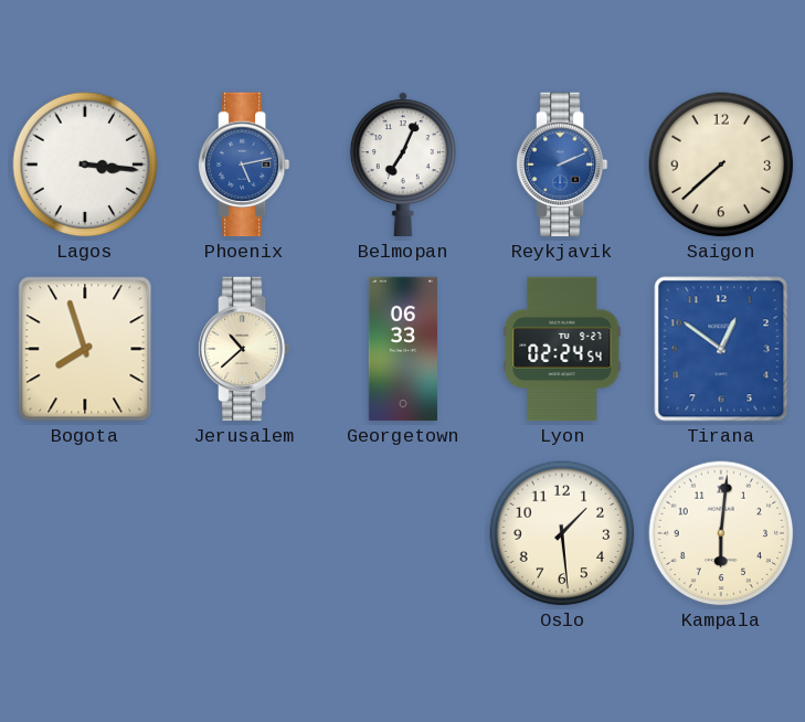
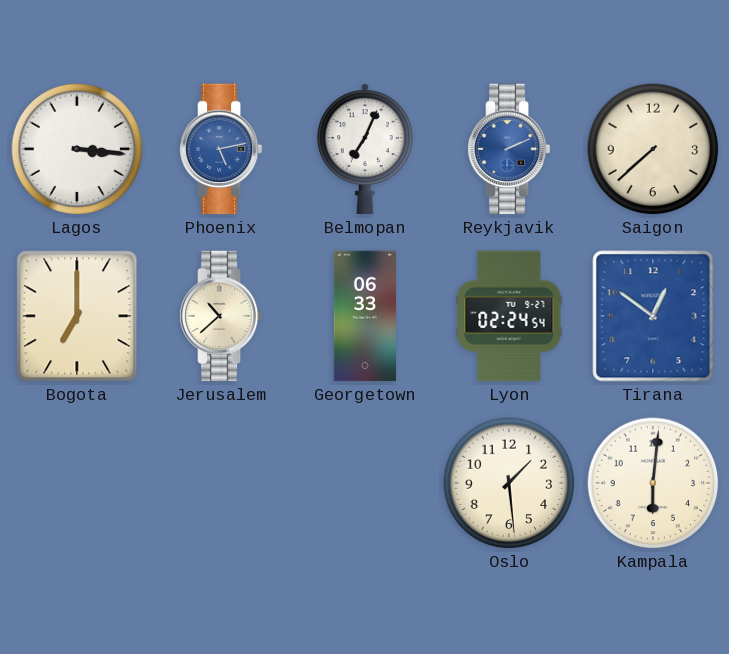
Bogota: 7:57 -> 7:00
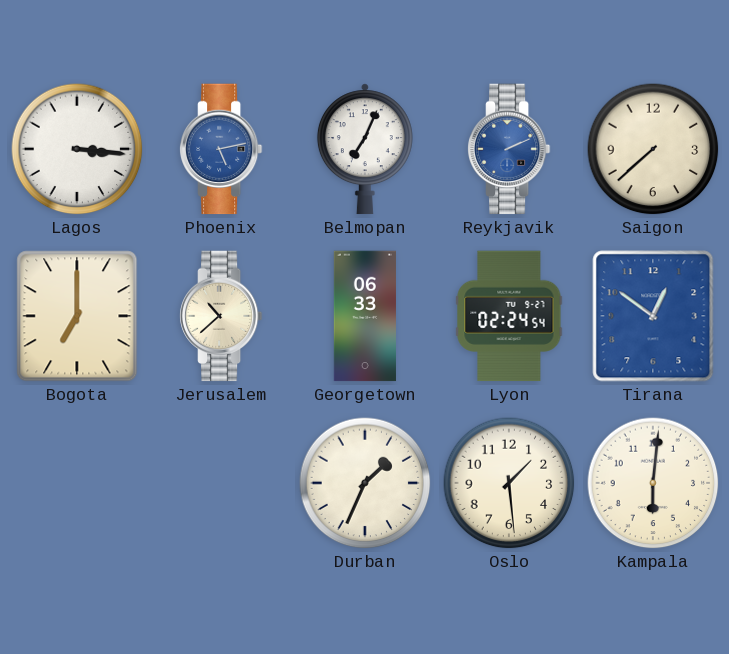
Durban: none -> 1:34
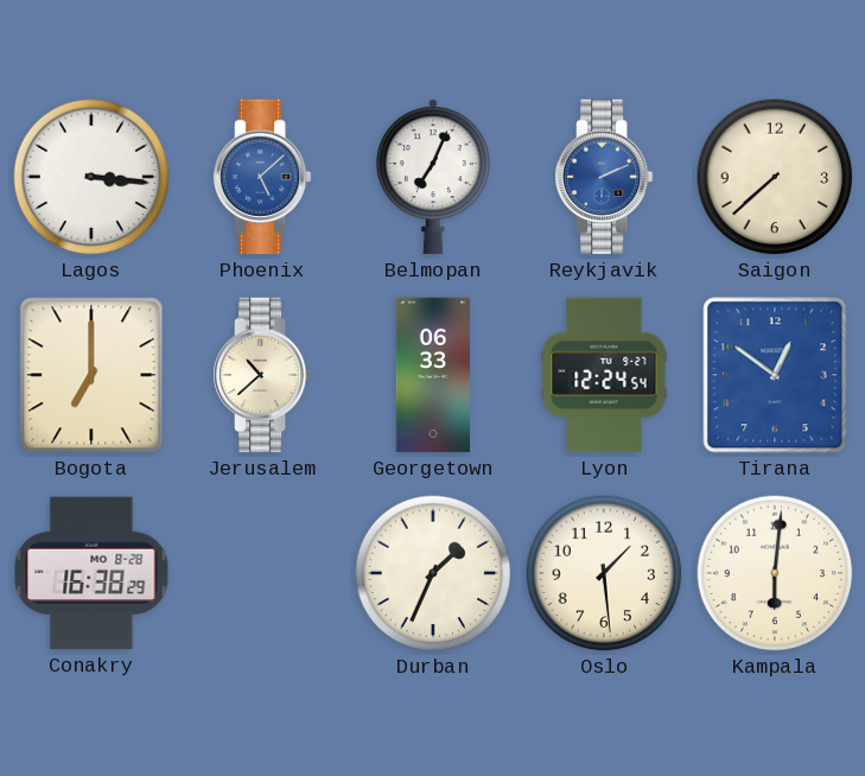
Phoenix: 5:13 -> 5:08
Lyon: 02:24 -> 12:24
Conakry: none -> 16:38
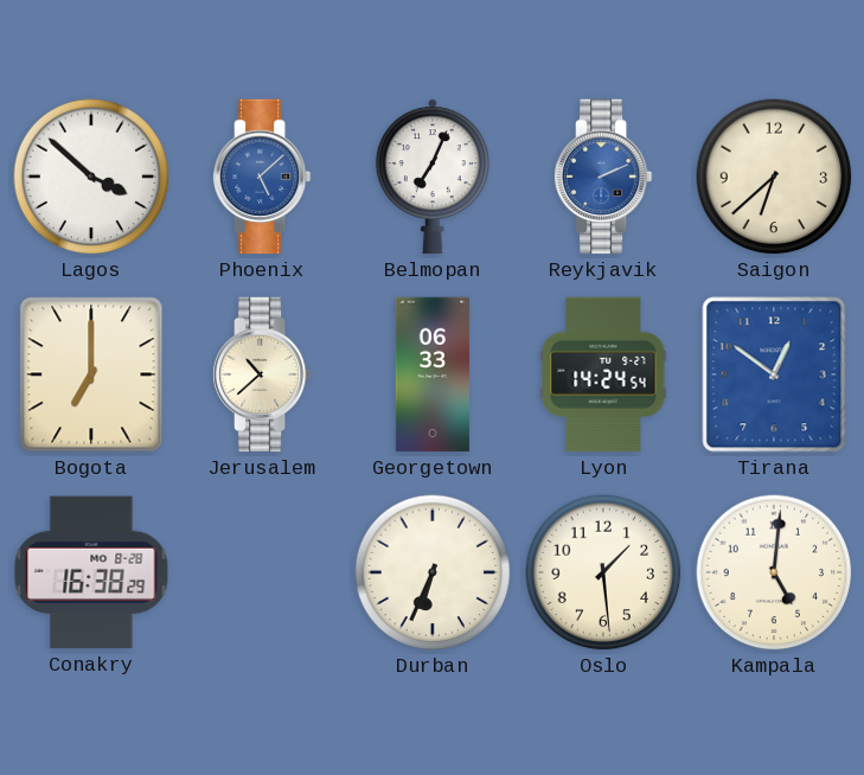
Lagos: 3:16 -> 3:52
Saigon: 7:38 -> 6:38
Lyon: 12:24 -> 14:24
Durban: 1:34 -> 6:34
Kampala: 6:01 -> 5:01
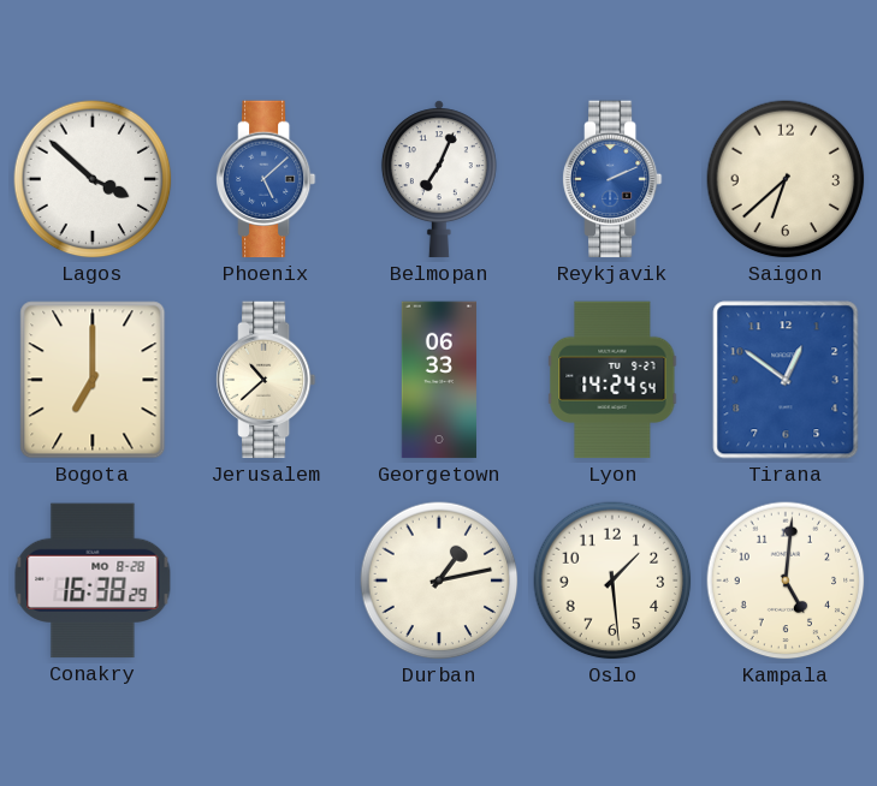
Durban: 6:34 -> 1:13
